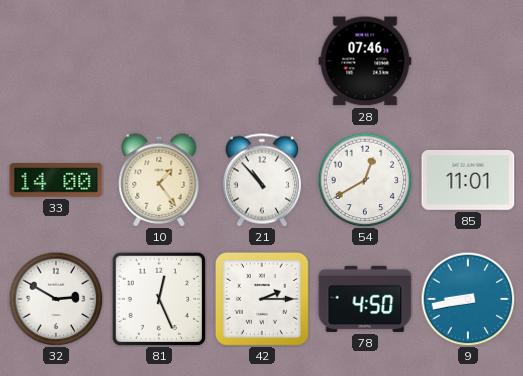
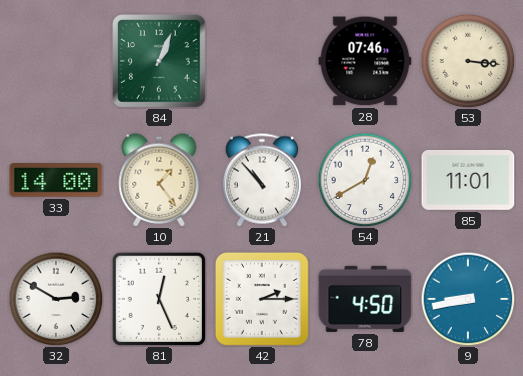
84: none -> 1:04
53: none -> 3:16
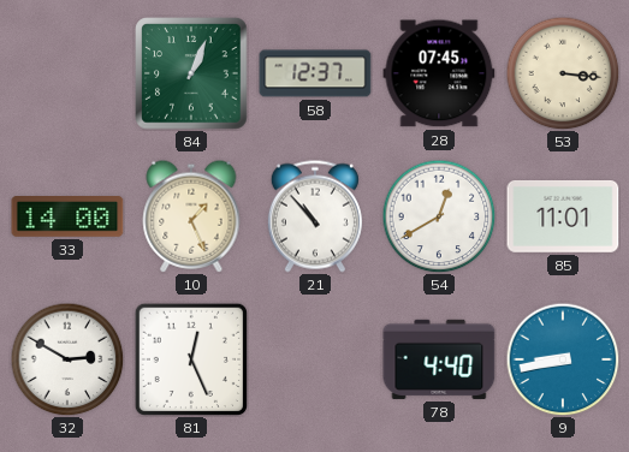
58: none -> 12:37
28: 07:46 -> 07:45
10: 1:24 -> 1:26
42: 2:15 -> none
78: 4:50 -> 4:40
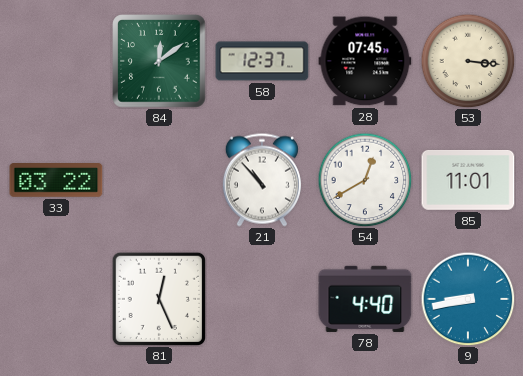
84: 1:04 -> 12:09
33: 14:00 -> 03:22
10: 1:26 -> none
32: 2:50 -> none
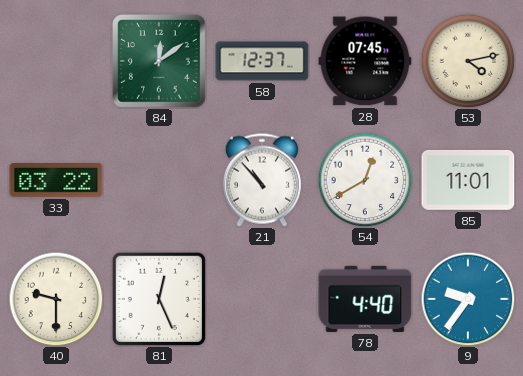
53: 3:16 -> 4:13
40: none -> 9:30
9: 8:43 -> 9:36
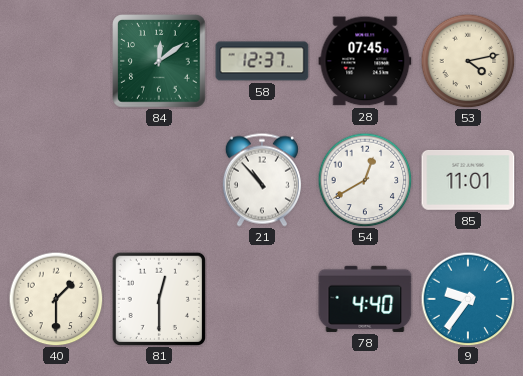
33: 03:22 -> none
40: 9:30 -> 1:30
81: 12:26 -> 12:30
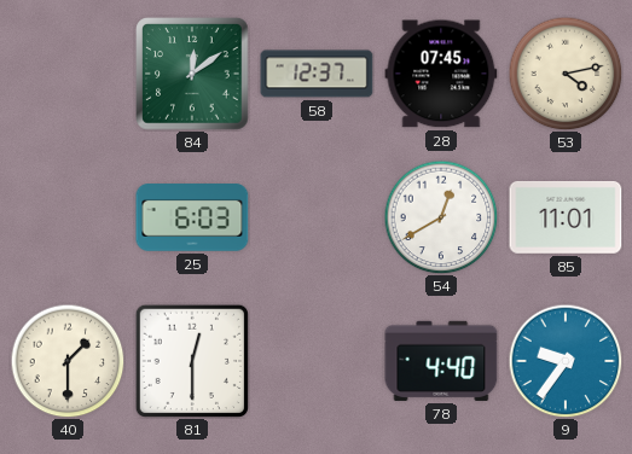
25: none -> 6:03
21: 10:53 -> none
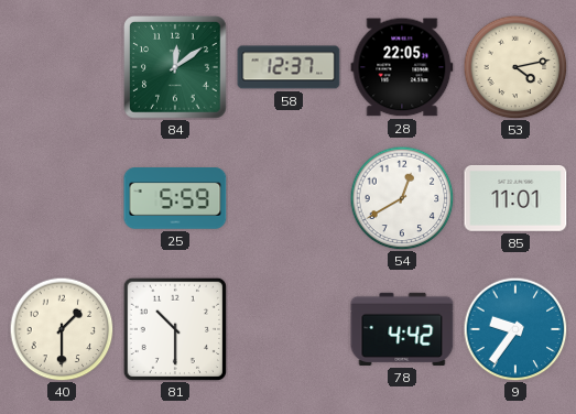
28: 07:45 -> 22:05
25: 6:03 -> 5:59
81: 12:30 -> 10:30
78: 4:40 -> 4:42
